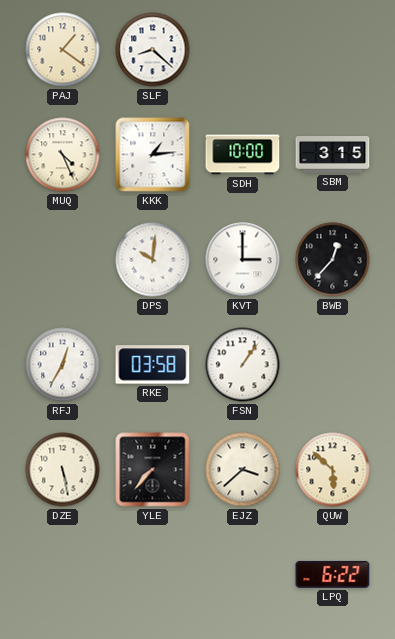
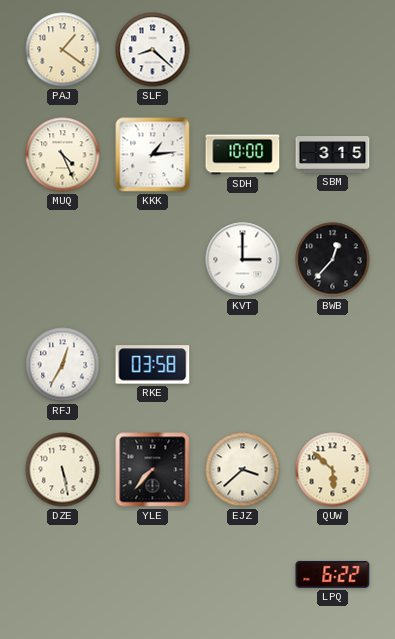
DPS: 10:01 -> none
FSN: 1:06 -> none
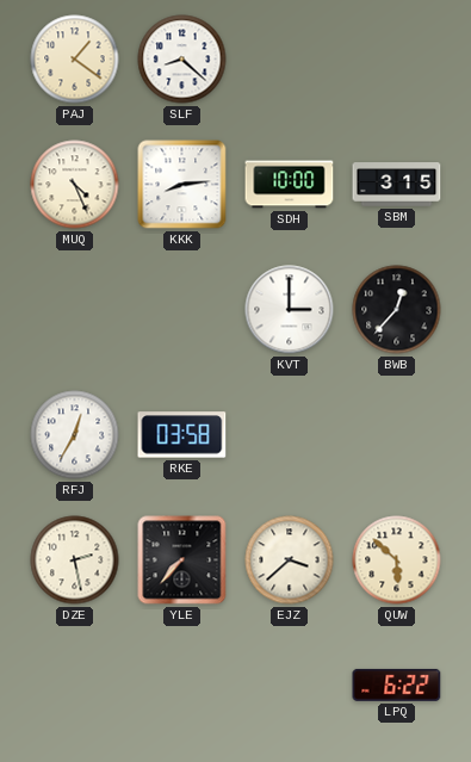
KKK: 1:14 -> 8:14
DZE: 5:28 -> 2:28
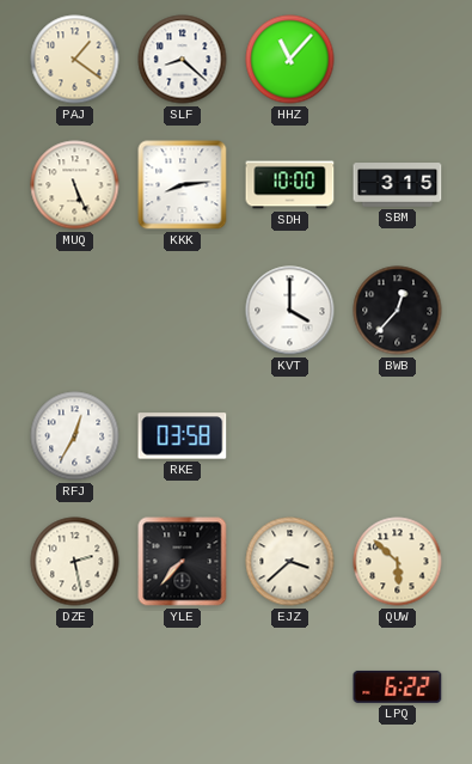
HHZ: none -> 11:07
MUQ: 4:26 -> 5:26
KVT: 3:00 -> 4:00
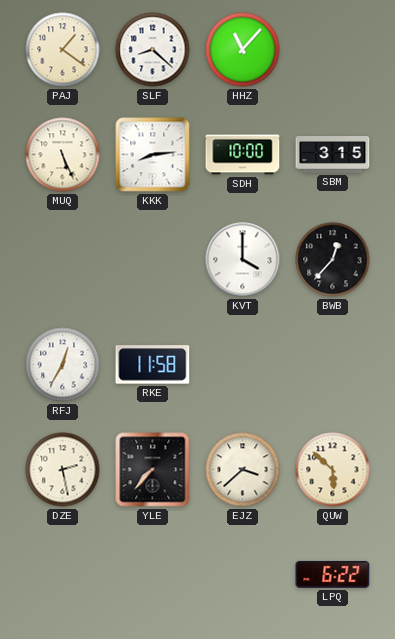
RKE: 03:58 -> 11:58
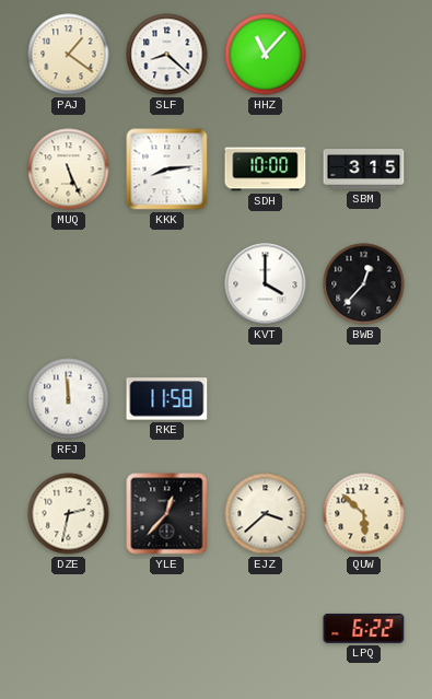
RFJ: 12:35 -> 11:59
DZE: 2:28 -> 2:32
YLE: 7:37 -> 12:37
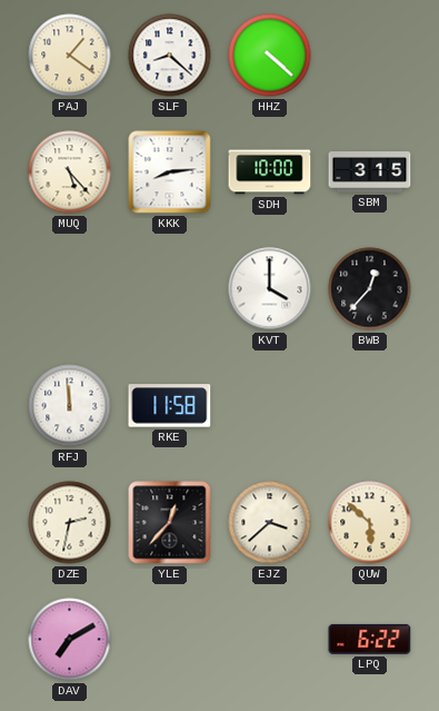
HHZ: 11:07 -> 4:22
MUQ: 5:26 -> 5:23
DAV: none -> 7:10
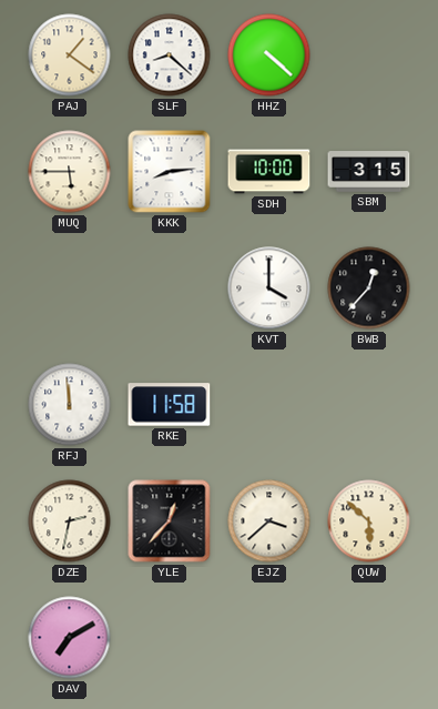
MUQ: 5:23 -> 5:45
LPQ: 6:22 -> none
